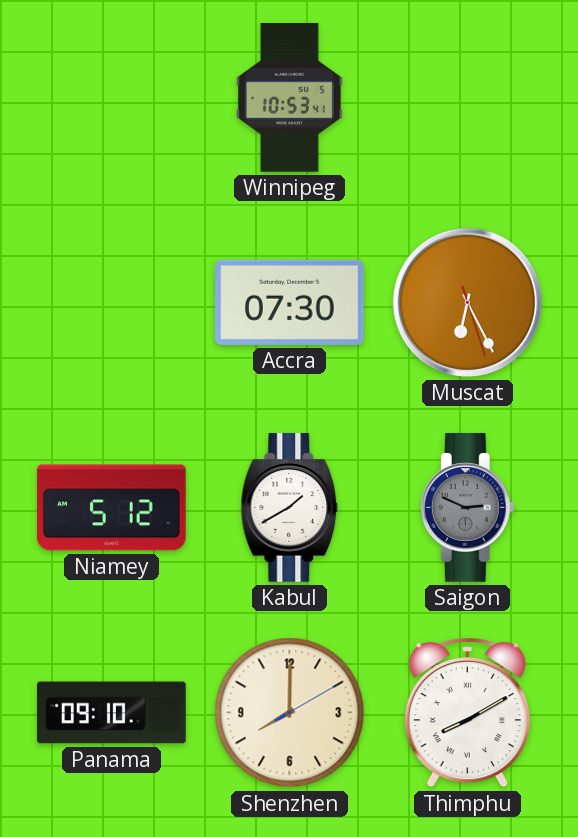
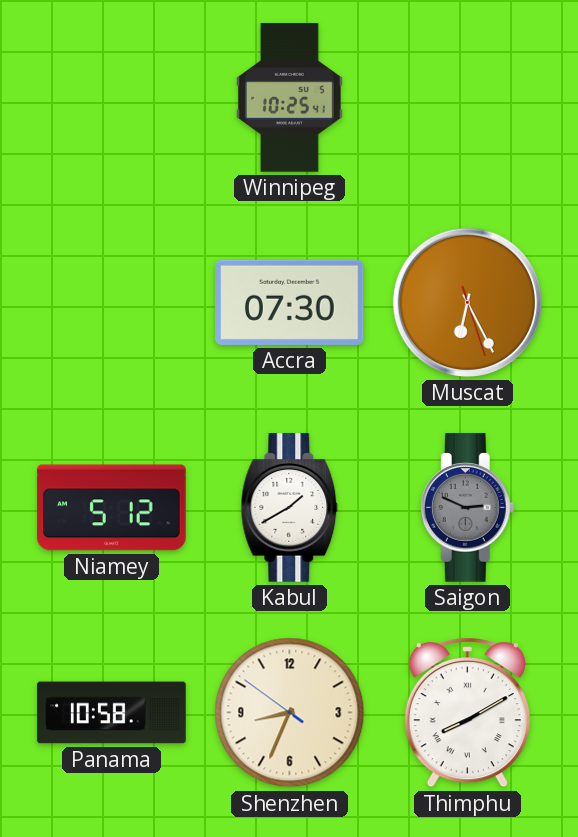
Winnipeg: 10:53 -> 10:25
Panama: 09:10 -> 10:58
Shenzhen: 8:00 -> 8:33
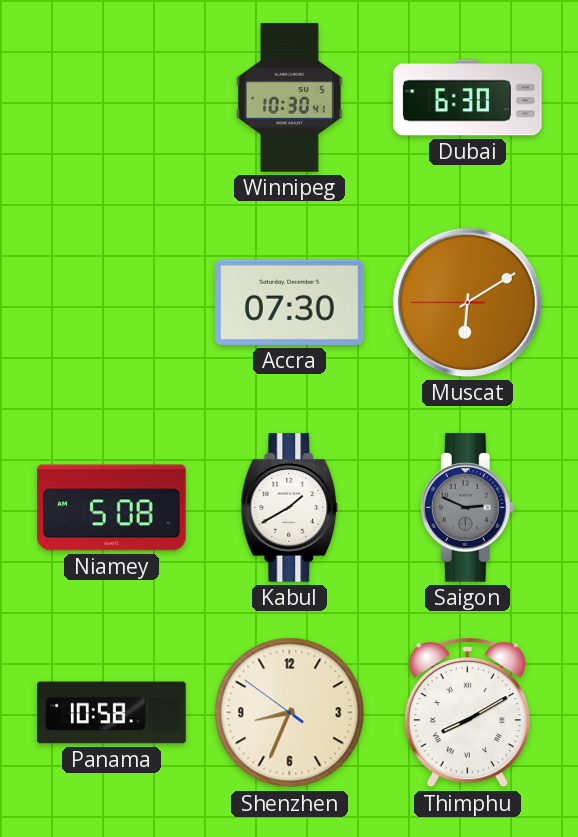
Winnipeg: 10:25 -> 10:30
Dubai: none -> 6:30
Muscat: 6:25 -> 6:09
Niamey: 5:12 -> 5:08
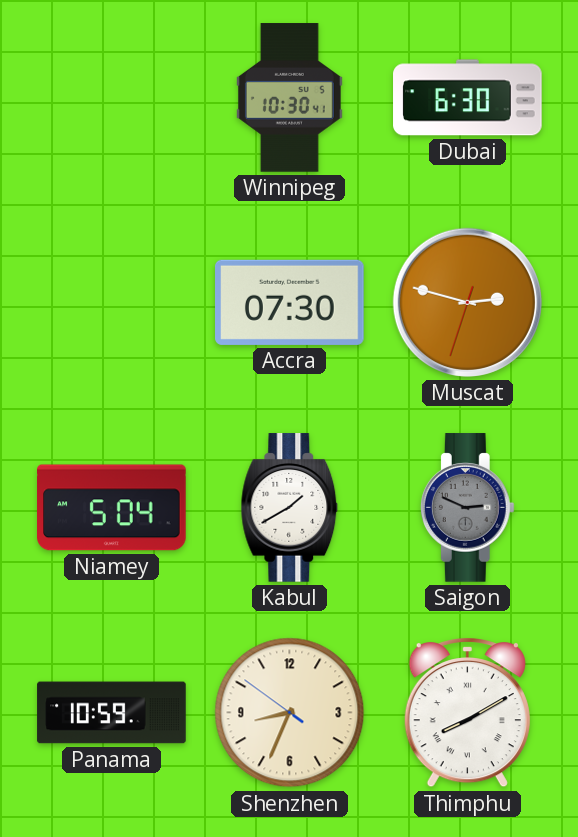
Muscat: 6:09 -> 2:47
Niamey: 5:08 -> 5:04
Panama: 10:58 -> 10:59
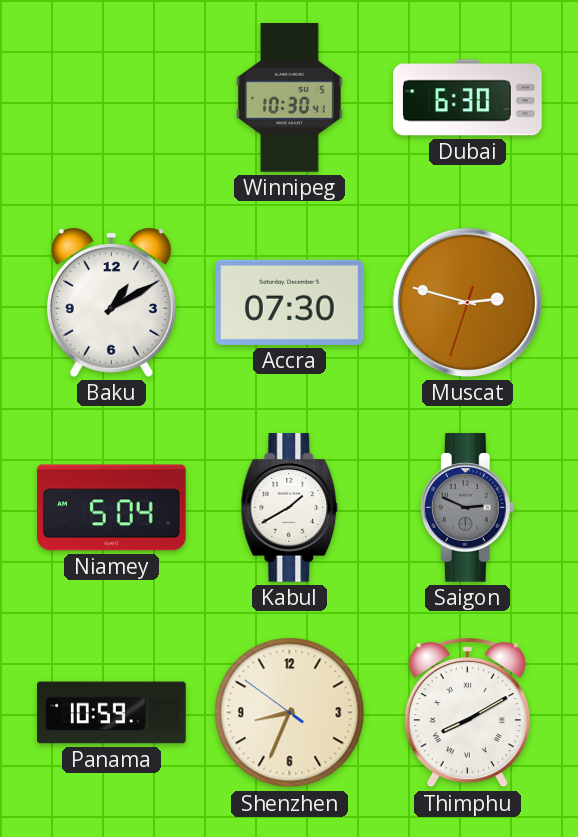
Baku: none -> 1:10
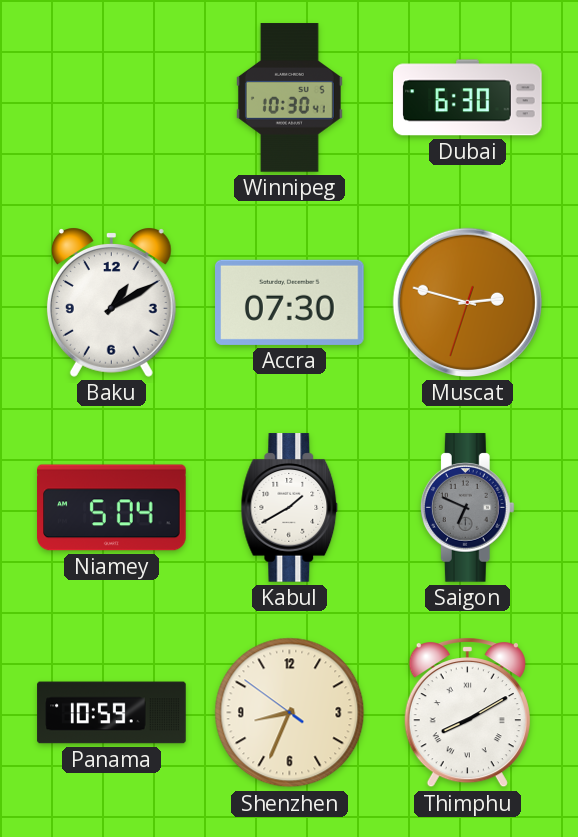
Saigon: 2:49 -> 6:49
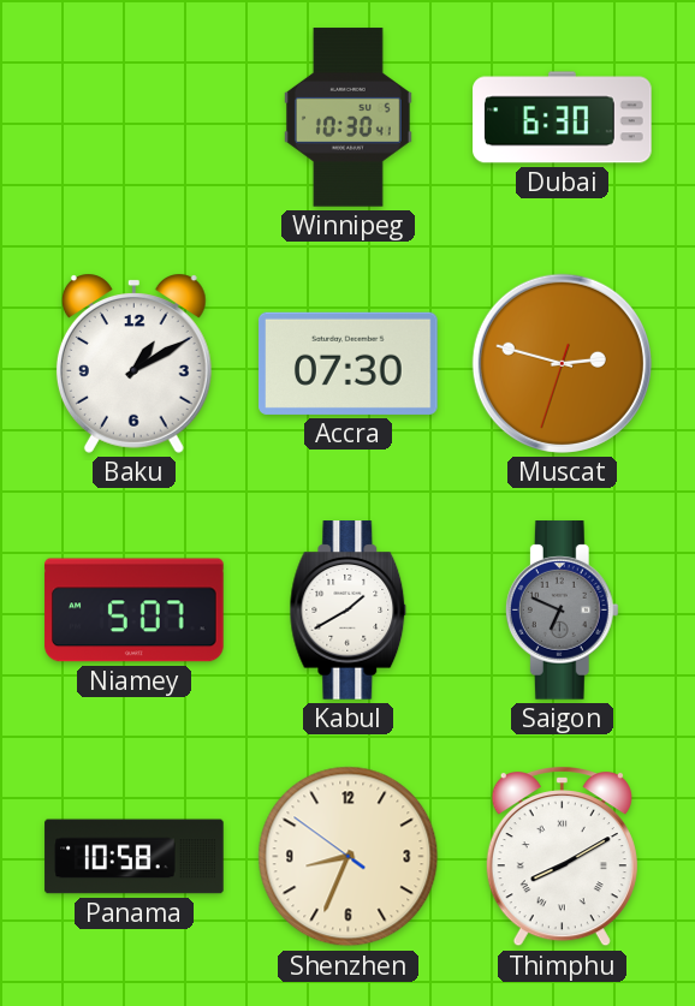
Niamey: 5:04 -> 5:07
Panama: 10:59 -> 10:58
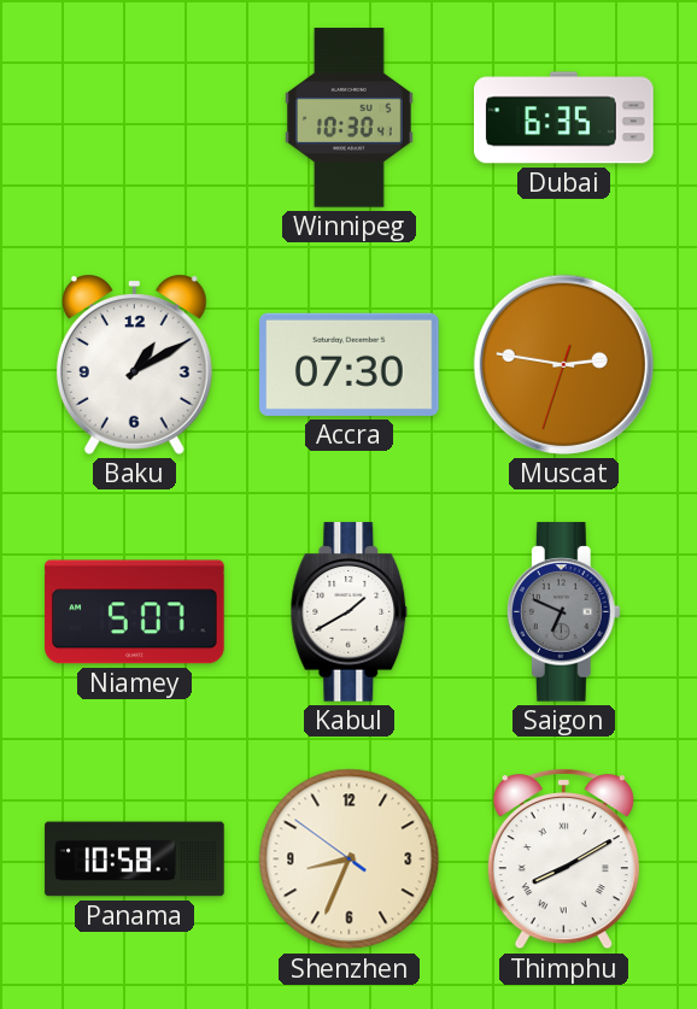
Dubai: 6:30 -> 6:35
Muscat: 2:47 -> 2:46
